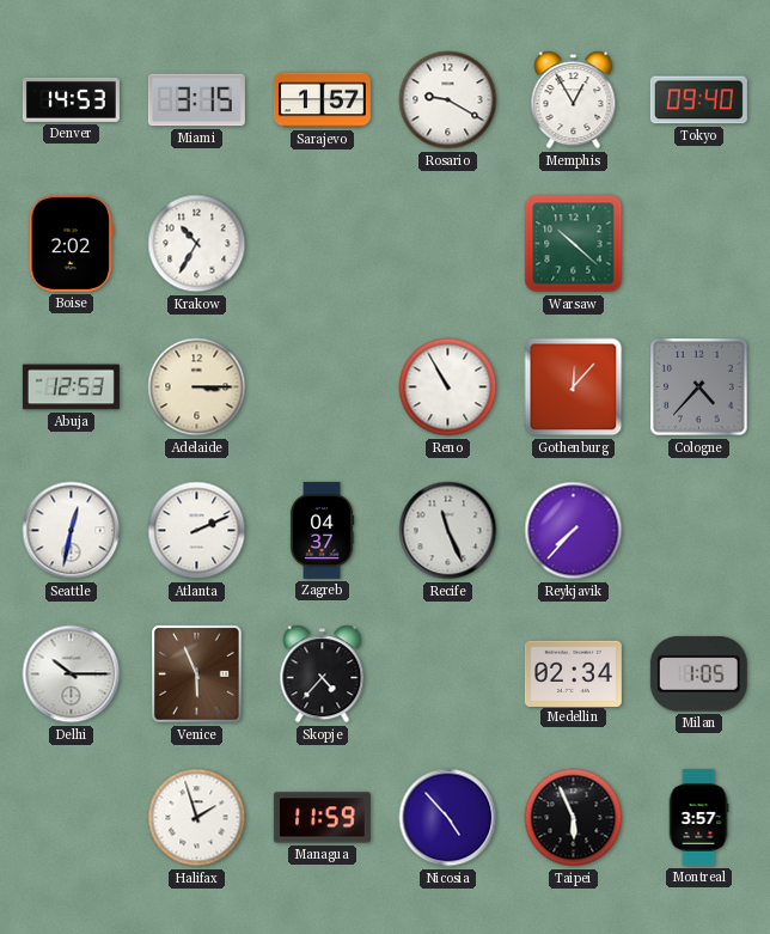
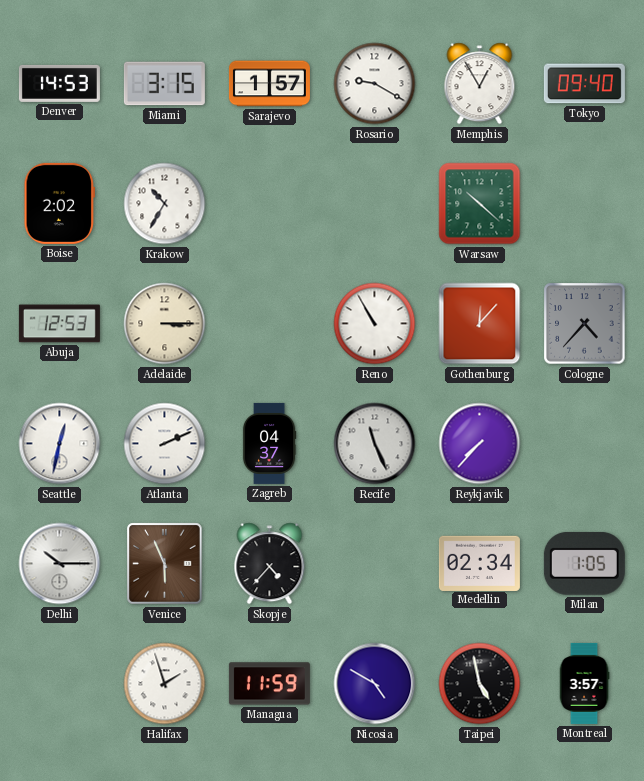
Nicosia: 4:53 -> 4:50
Taipei: 5:56 -> 4:58
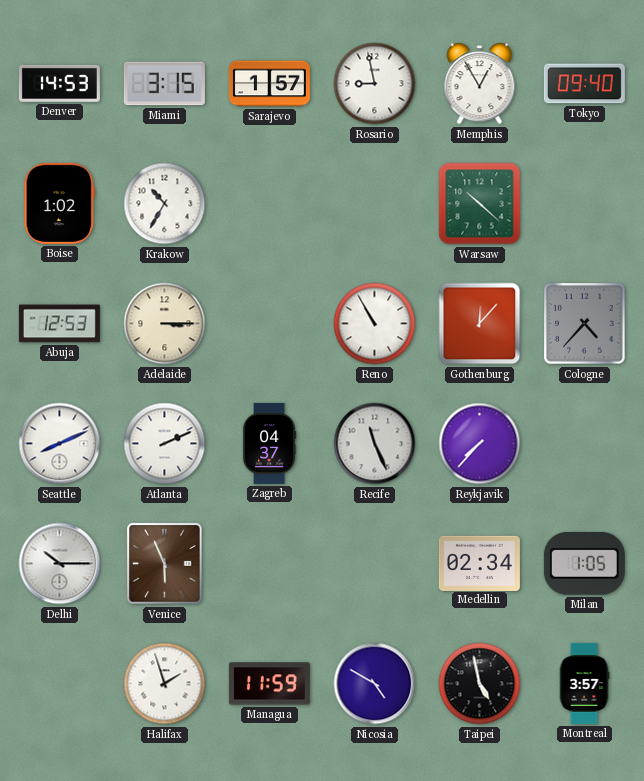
Rosario: 9:20 -> 8:58
Boise: 2:02 -> 1:02
Seattle: 12:32 -> 8:11
Skopje: 4:37 -> none
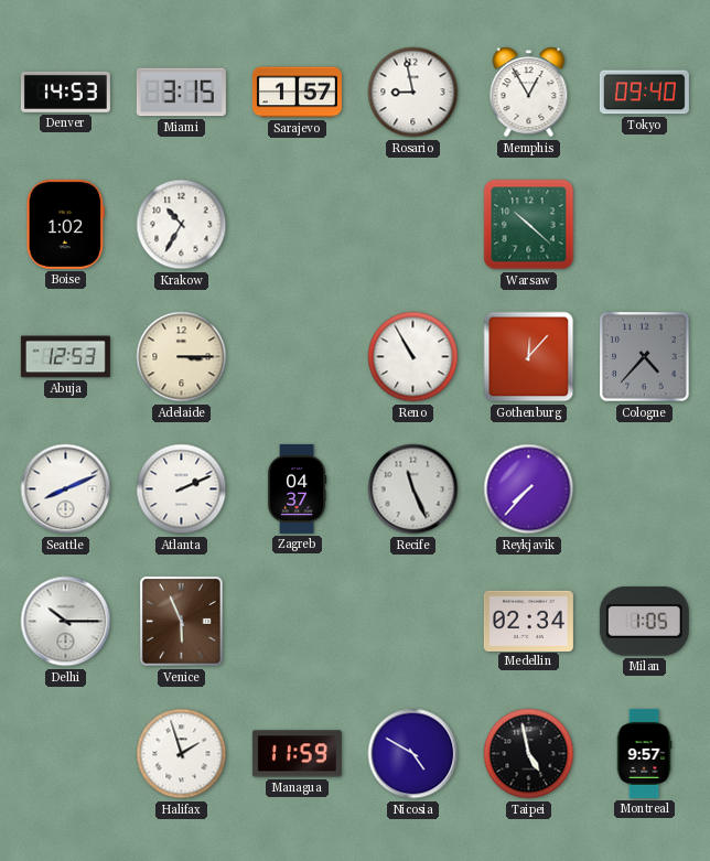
Montreal: 3:57 -> 9:57
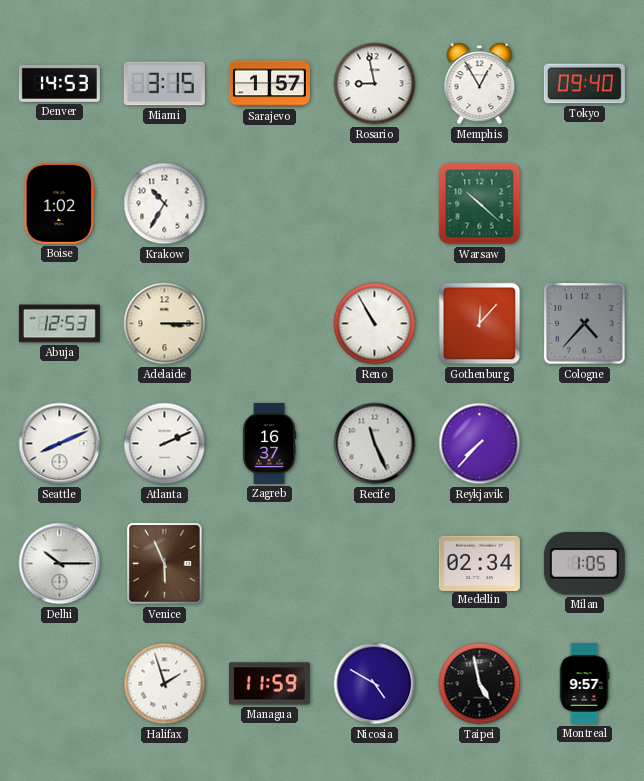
Zagreb: 04:37 -> 16:37
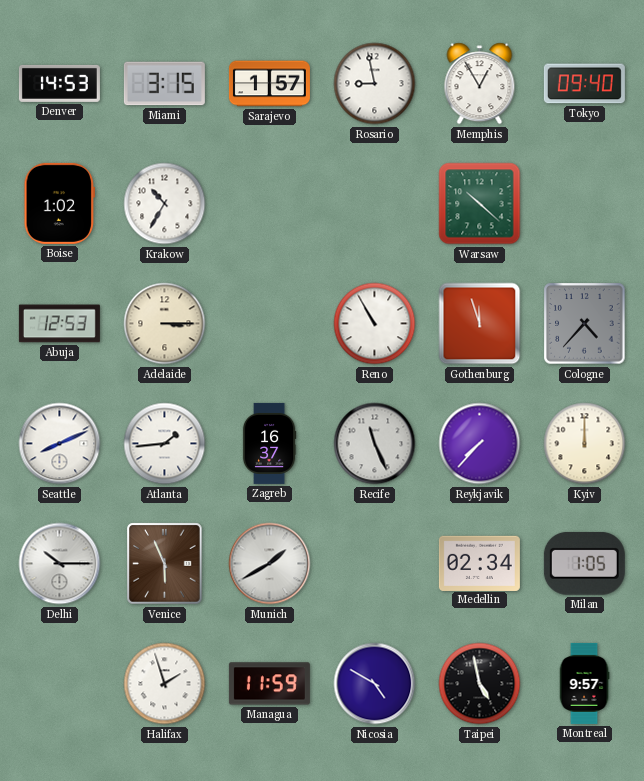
Gothenburg: 12:07 -> 11:57
Atlanta: 2:11 -> 1:44
Kyiv: none -> 12:00
Munich: none -> 1:40
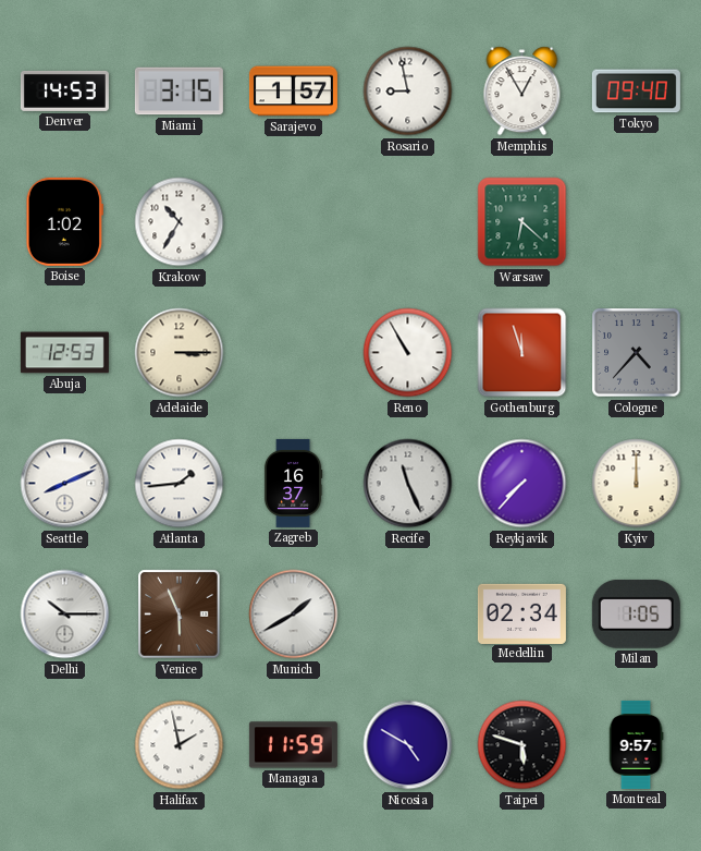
Warsaw: 10:22 -> 6:22
Halifax: 1:57 -> 1:58
Taipei: 4:58 -> 5:48
